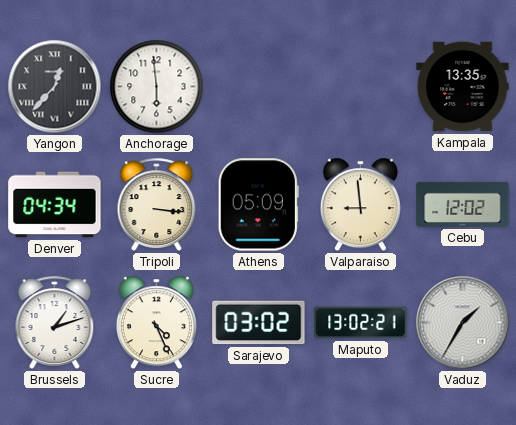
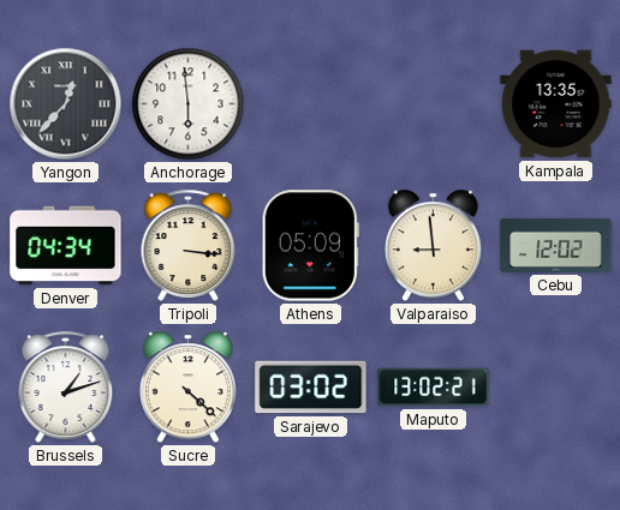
Sucre: 4:26 -> 4:22
Vaduz: 1:35 -> none
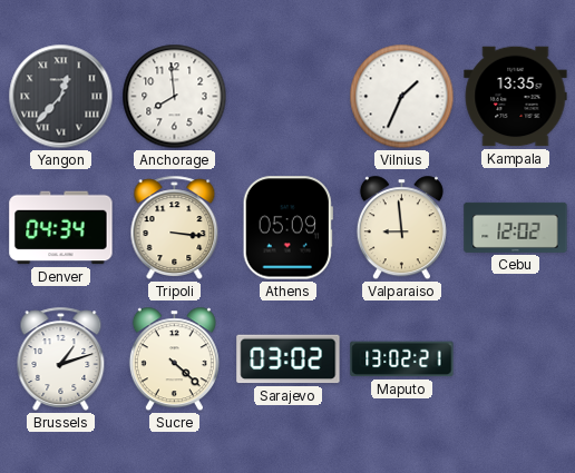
Anchorage: 5:59 -> 7:59
Vilnius: none -> 1:34
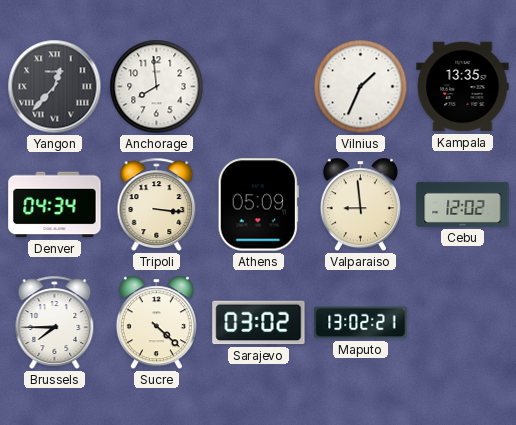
Brussels: 1:12 -> 7:45
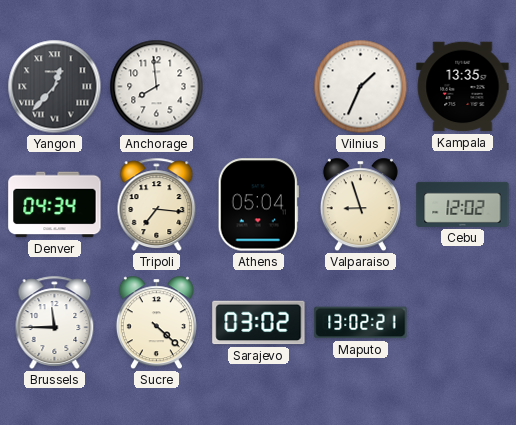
Tripoli: 3:16 -> 7:16
Athens: 05:09 -> 05:04
Valparaiso: 8:59 -> 8:57
Brussels: 7:45 -> 11:45
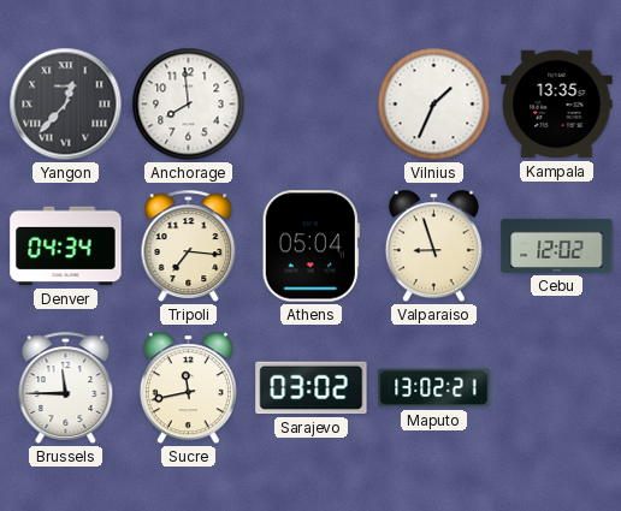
Sucre: 4:22 -> 11:43
